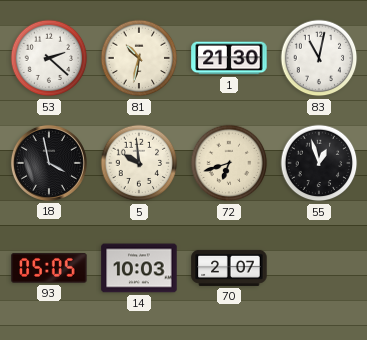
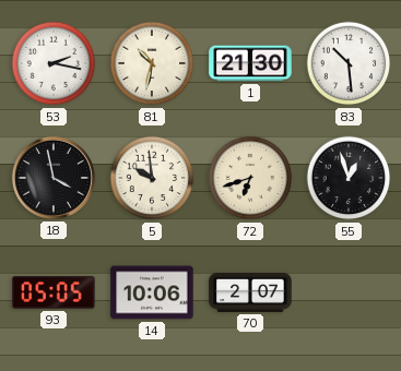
53: 2:22 -> 2:17
83: 11:02 -> 10:29
14: 10:03 -> 10:06
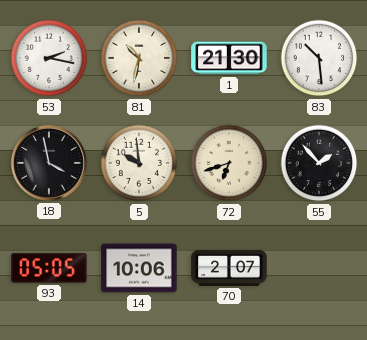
55: 12:57 -> 1:53
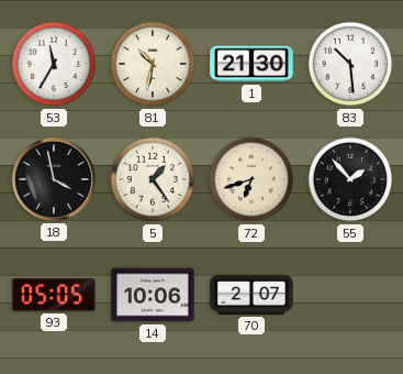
53: 2:17 -> 11:35
5: 9:59 -> 1:24
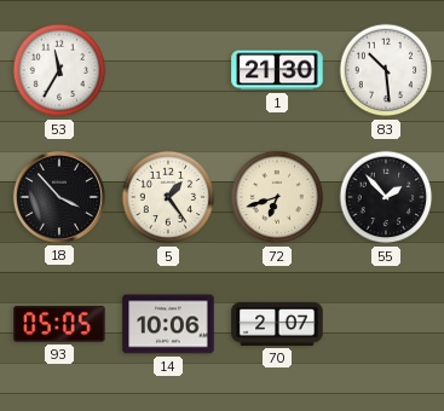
81: 10:32 -> none
18: 3:58 -> 3:53
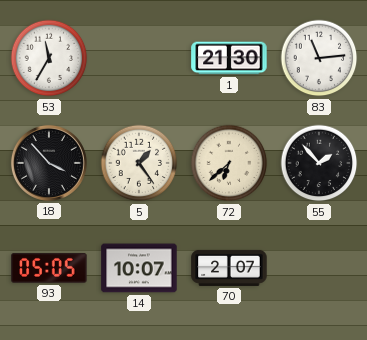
83: 10:29 -> 11:14
72: 6:42 -> 6:38
14: 10:06 -> 10:07
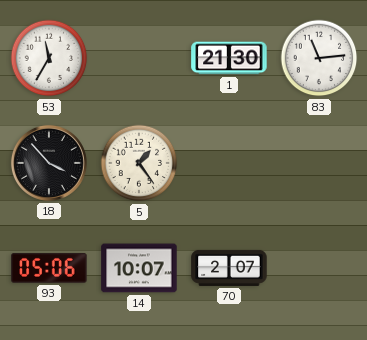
72: 6:38 -> none
55: 1:53 -> none
93: 05:05 -> 05:06
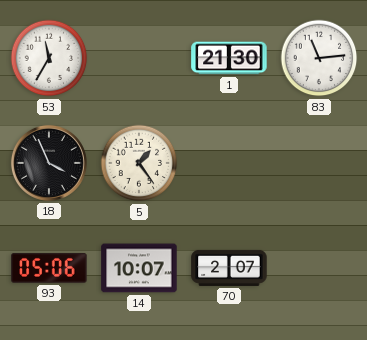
18: 3:53 -> 3:56
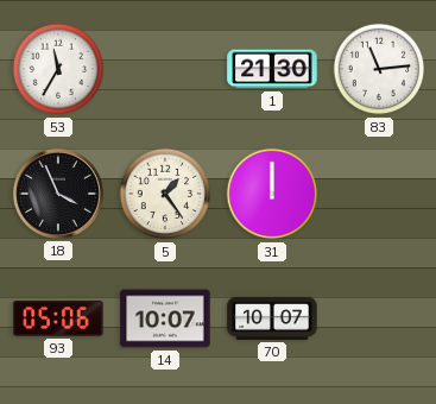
31: none -> 12:00
70: 2:07 -> 10:07
